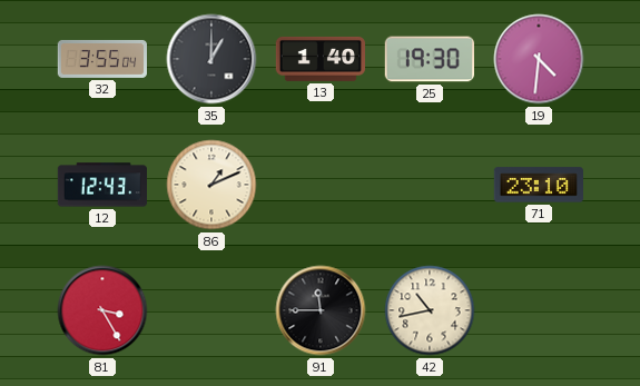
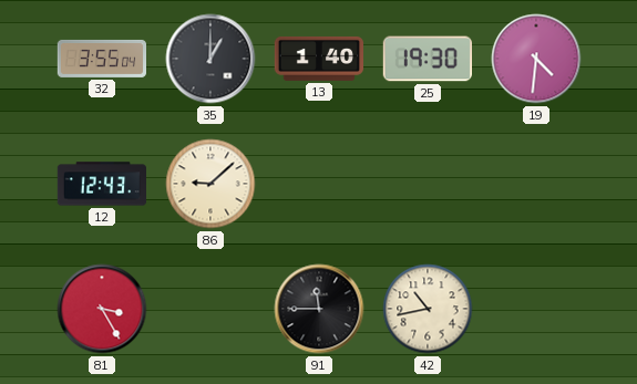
86: 1:11 -> 9:08
71: 23:10 -> none
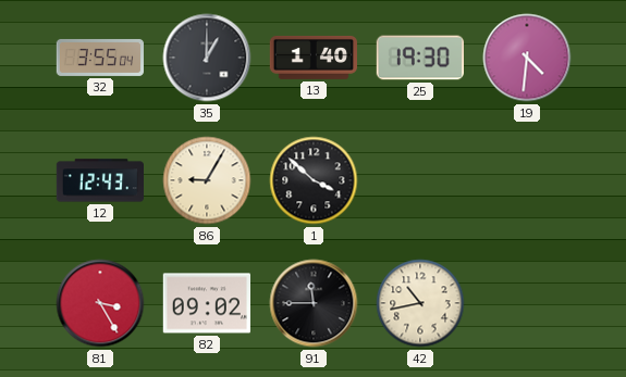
86: 9:08 -> 9:05
1: none -> 3:52
82: none -> 09:02
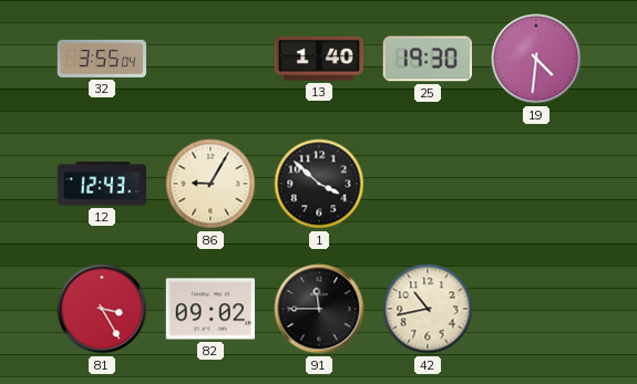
35: 1:00 -> none
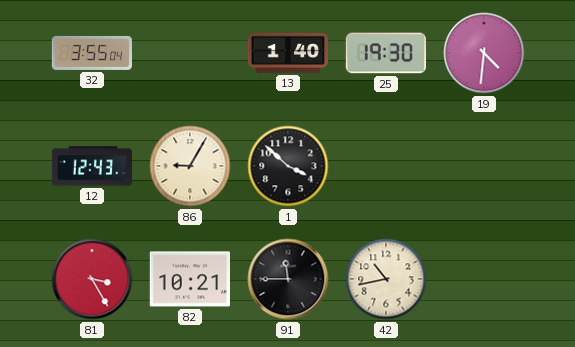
82: 09:02 -> 10:21
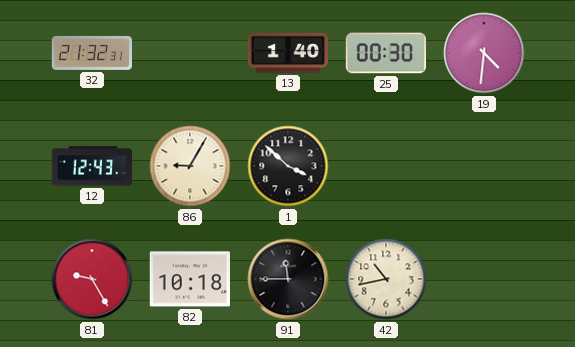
32: 3:55 -> 21:32
25: 19:30 -> 00:30
81: 3:25 -> 9:25
82: 10:21 -> 10:18
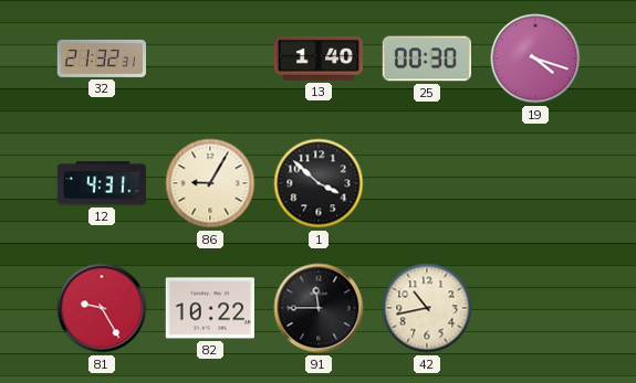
19: 4:31 -> 4:18
12: 12:43 -> 4:31
82: 10:18 -> 10:22
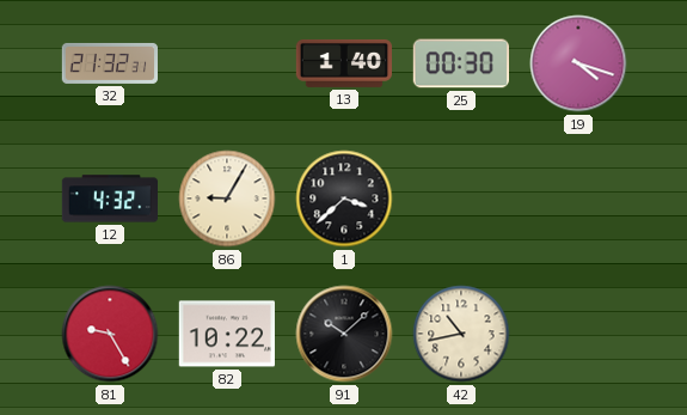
12: 4:31 -> 4:32
1: 3:52 -> 3:38
91: 11:45 -> 10:08
